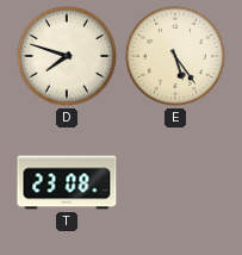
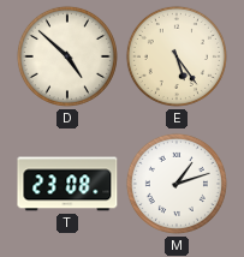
D: 7:48 -> 4:52
M: none -> 1:12
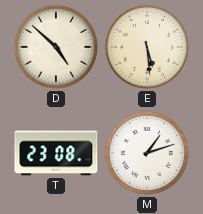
E: 5:24 -> 5:29
